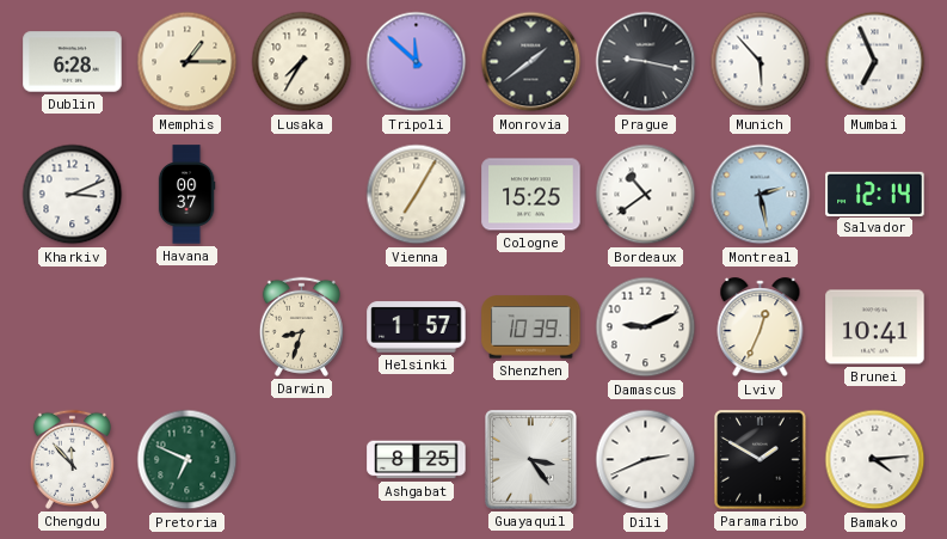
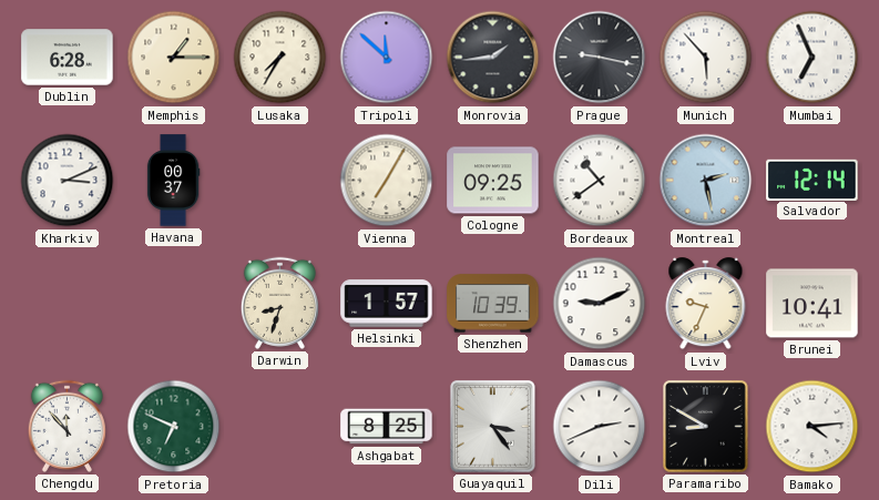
Monrovia: 1:39 -> 1:44
Cologne: 15:25 -> 09:25
Lviv: 12:34 -> 9:34
Paramaribo: 1:50 -> 8:50
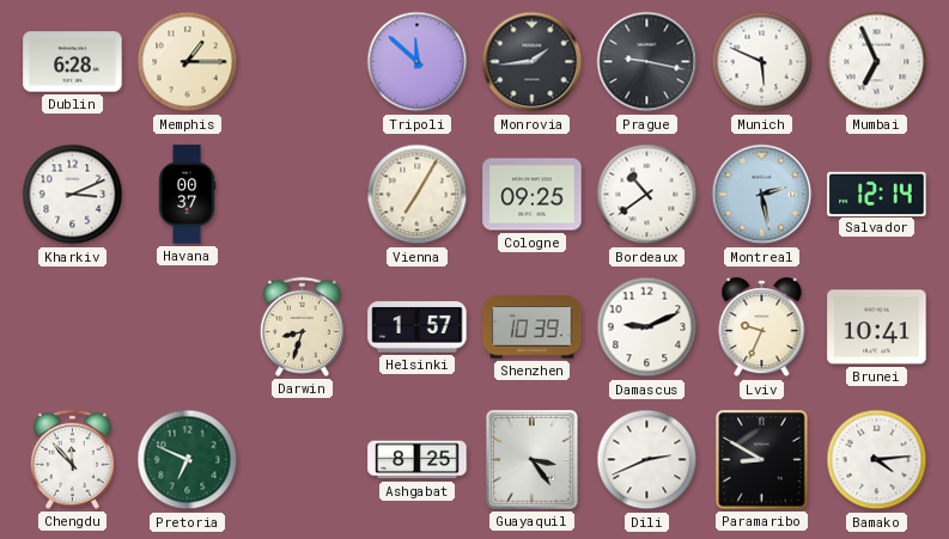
Lusaka: 7:35 -> none
Munich: 5:53 -> 5:49
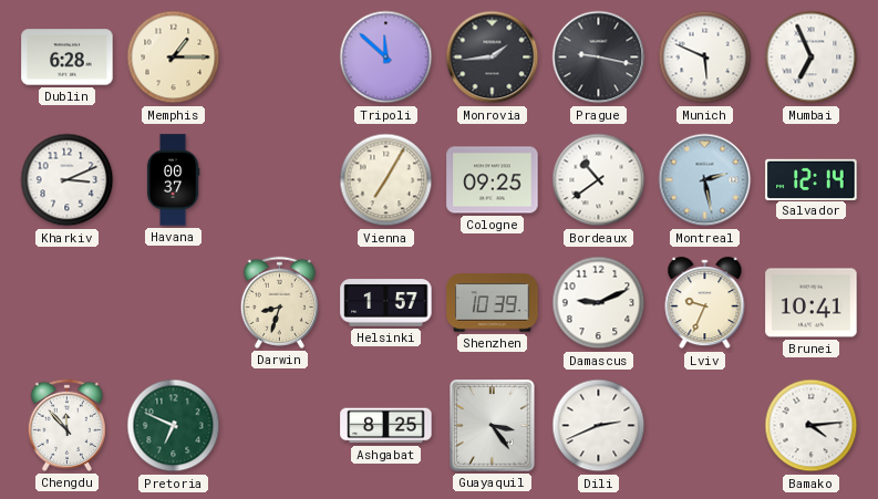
Paramaribo: 8:50 -> none
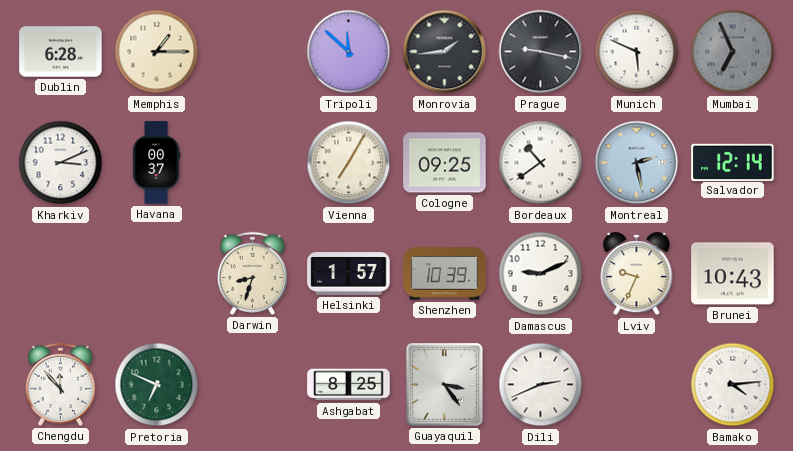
Mumbai dial: white -> grey
Brunei: 10:41 -> 10:43
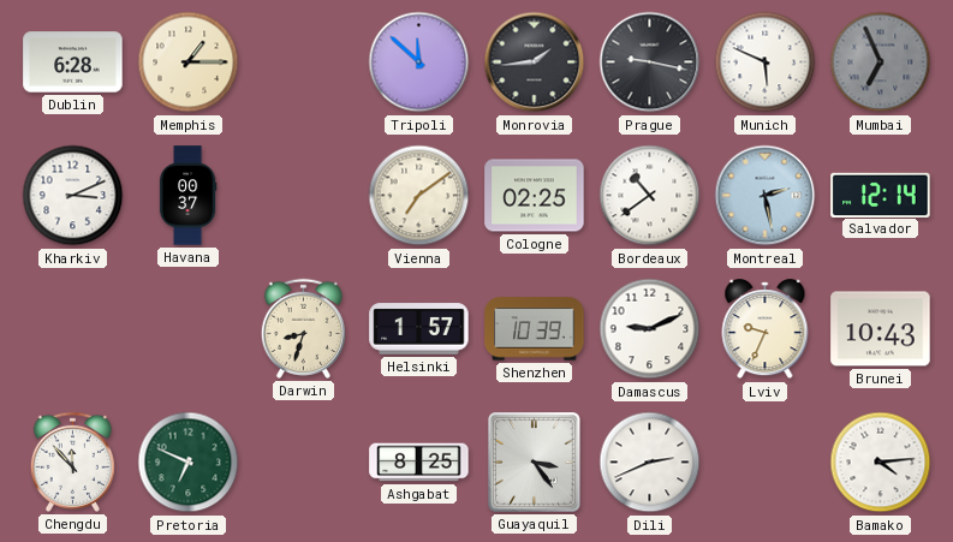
Vienna: 7:05 -> 7:09
Cologne: 09:25 -> 02:25
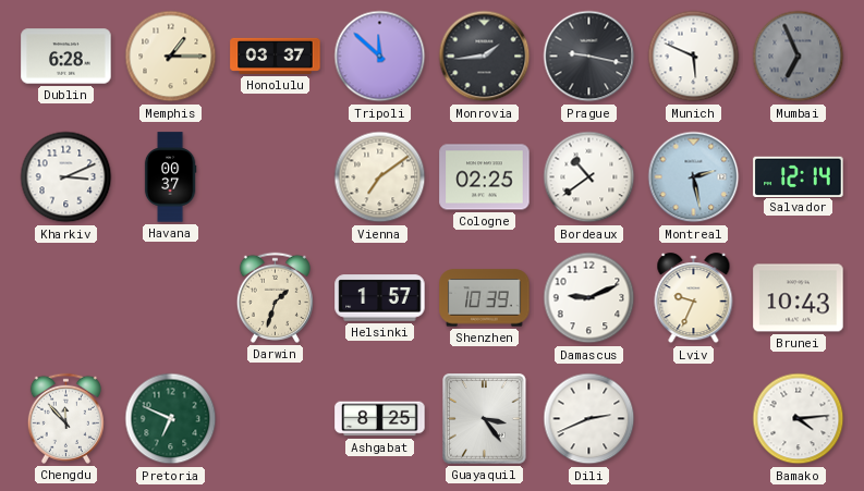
Honolulu: none -> 03:37
Darwin: 8:33 -> 1:33
